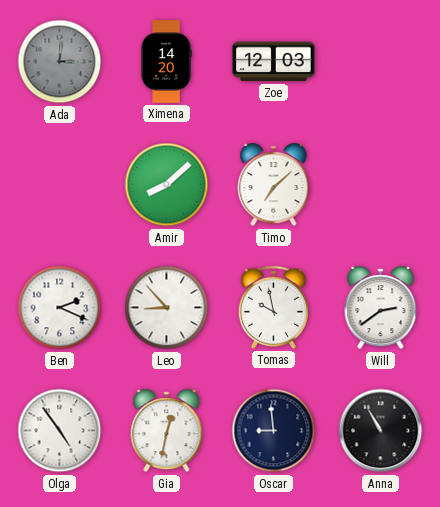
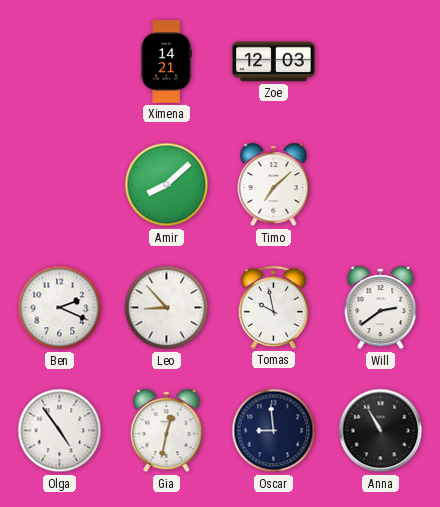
Ada: 3:01 -> none
Ximena: 14:20 -> 14:21
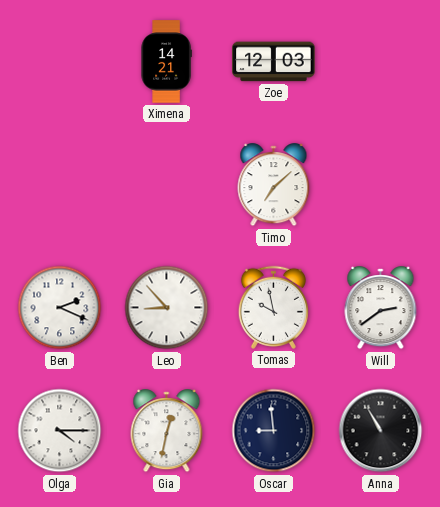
Amir: 8:08 -> none
Olga: 4:54 -> 4:15
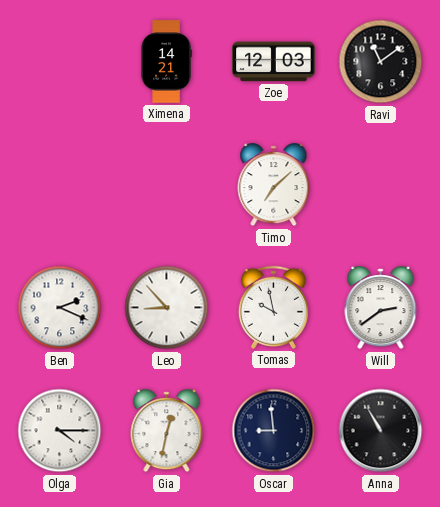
Ravi: none -> 11:09
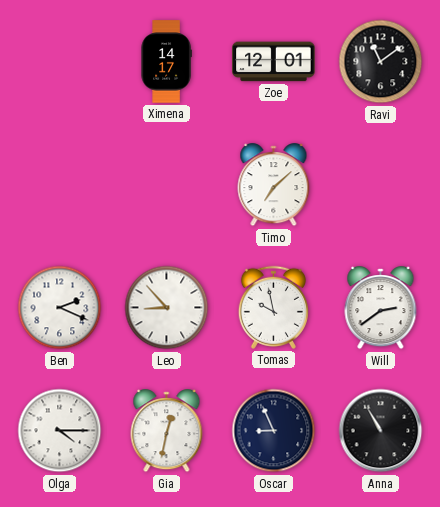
Ximena: 14:21 -> 14:17
Zoe: 12:03 -> 12:01
Oscar: 8:59 -> 8:56
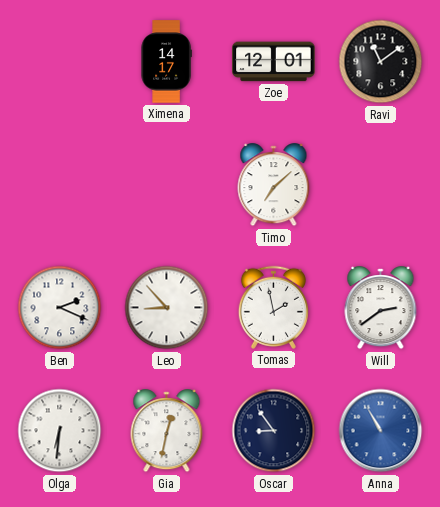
Tomas: 9:58 -> 1:58
Olga: 4:15 -> 6:31
Oscar: 8:56 -> 8:54
Anna dial: black -> blue
